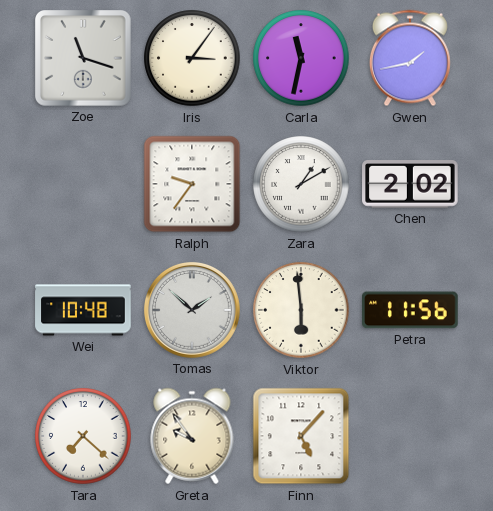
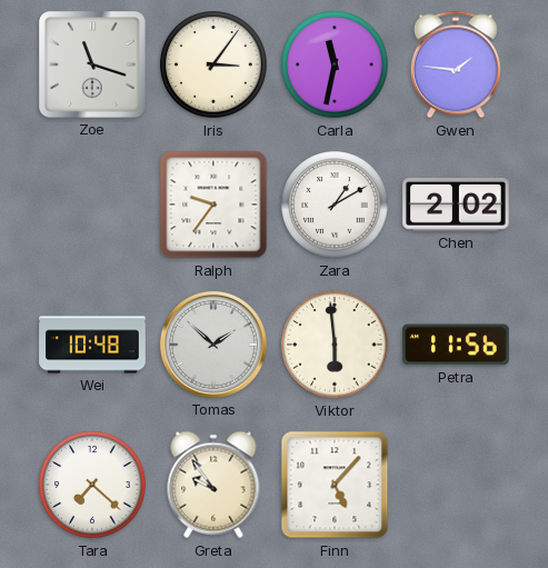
Gwen: 1:43 -> 1:46
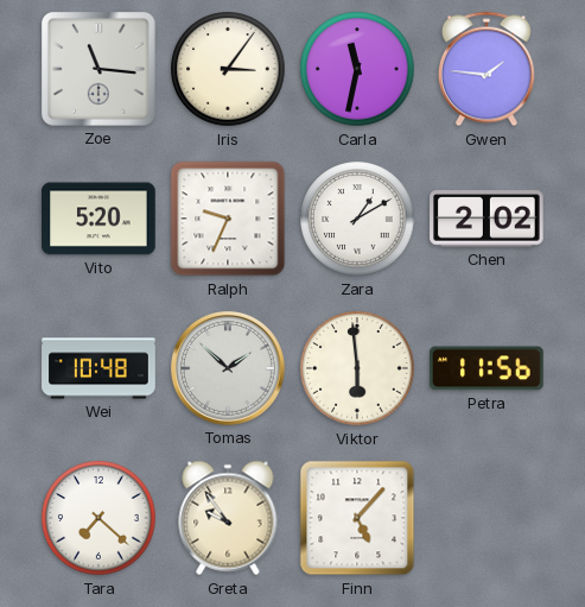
Zoe: 11:18 -> 11:16
Vito: none -> 5:20
Ralph: 9:36 -> 9:34
